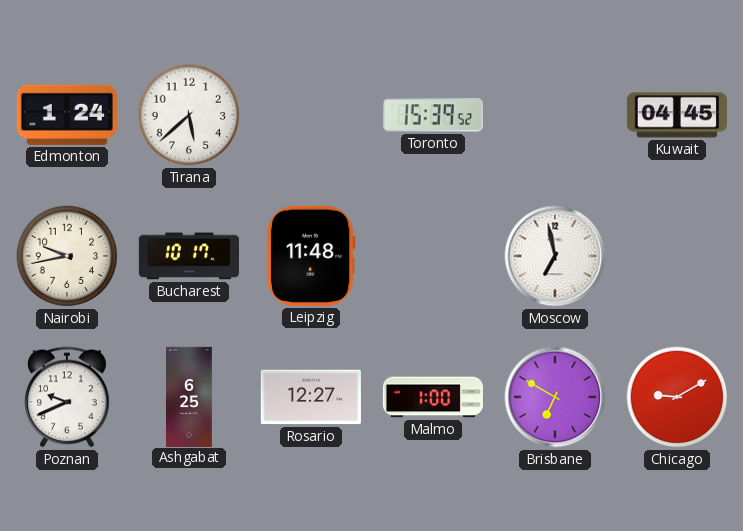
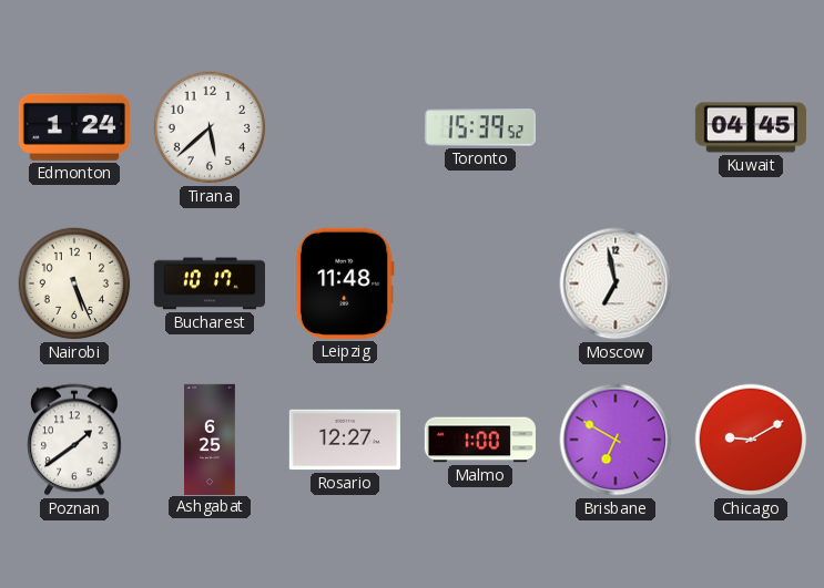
Nairobi: 9:43 -> 5:26
Poznan: 9:41 -> 1:39
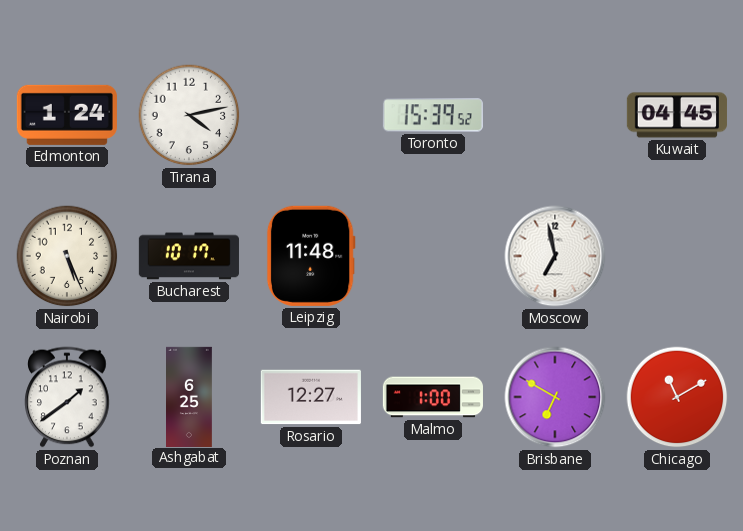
Tirana: 5:38 -> 4:13
Chicago: 9:10 -> 11:10
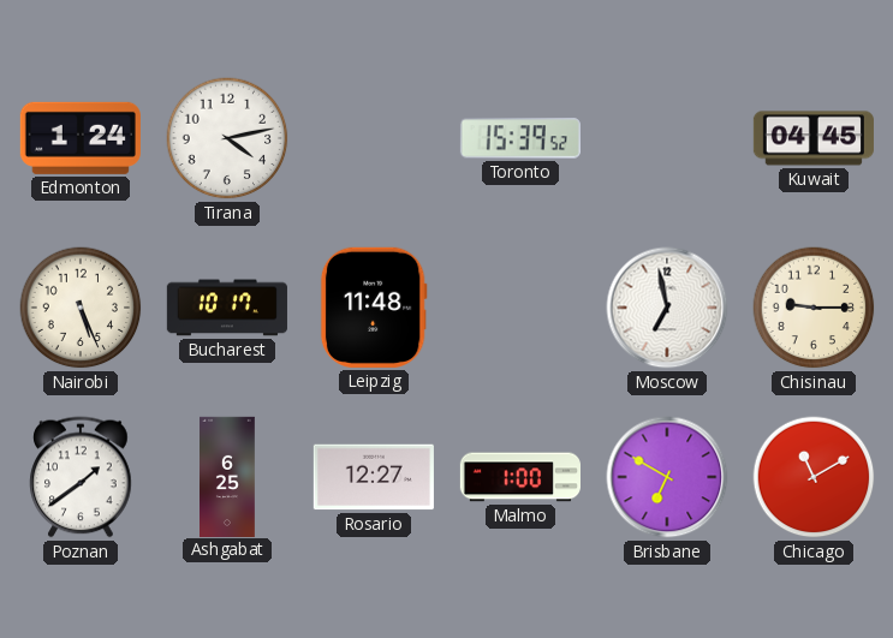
Chisinau: none -> 9:15
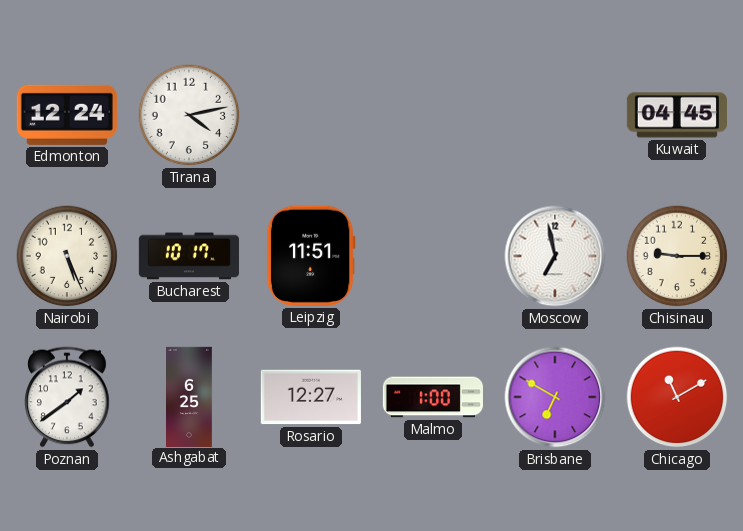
Edmonton: 1:24 -> 12:24
Toronto: 15:39 -> none
Leipzig: 11:48 -> 11:51
